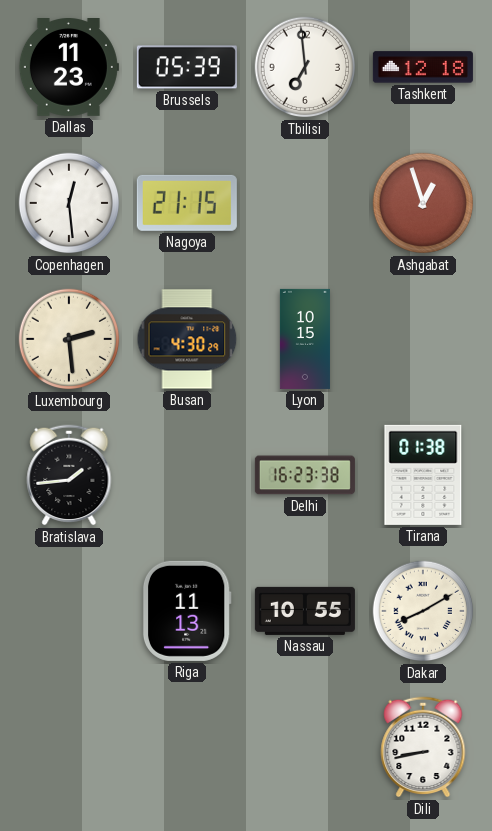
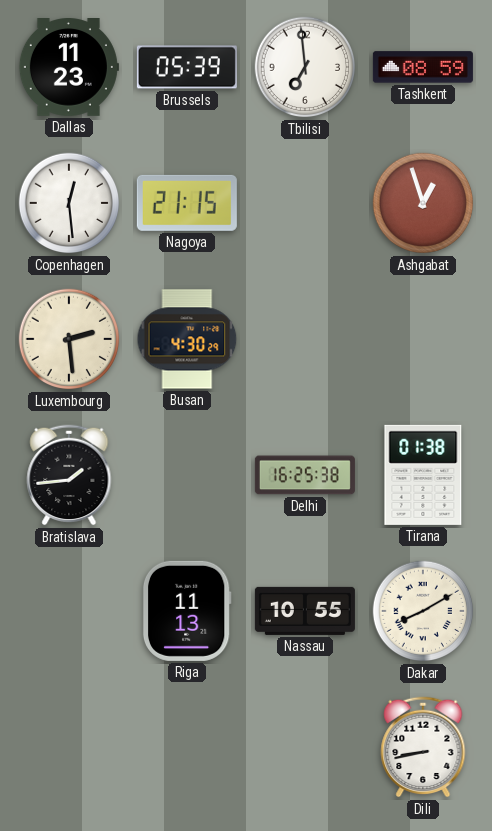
Tashkent: 12:18 -> 08:59
Lyon: 10:15 -> none
Delhi: 16:23 -> 16:25
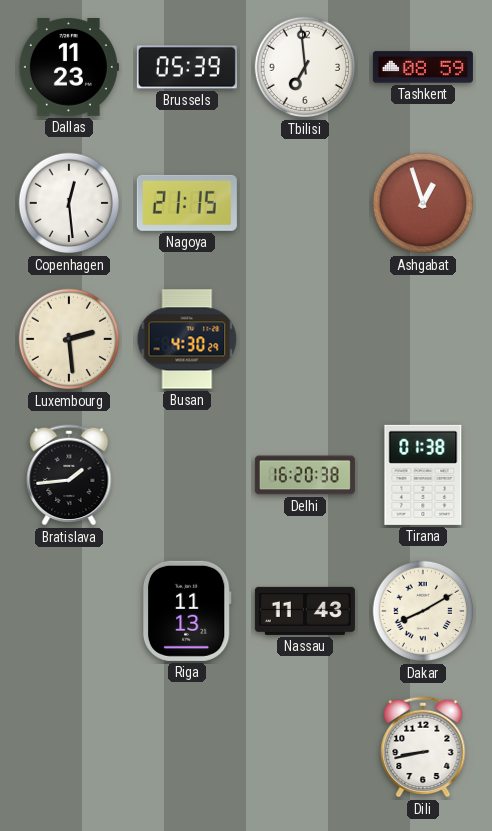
Delhi: 16:25 -> 16:20
Nassau: 10:55 -> 11:43
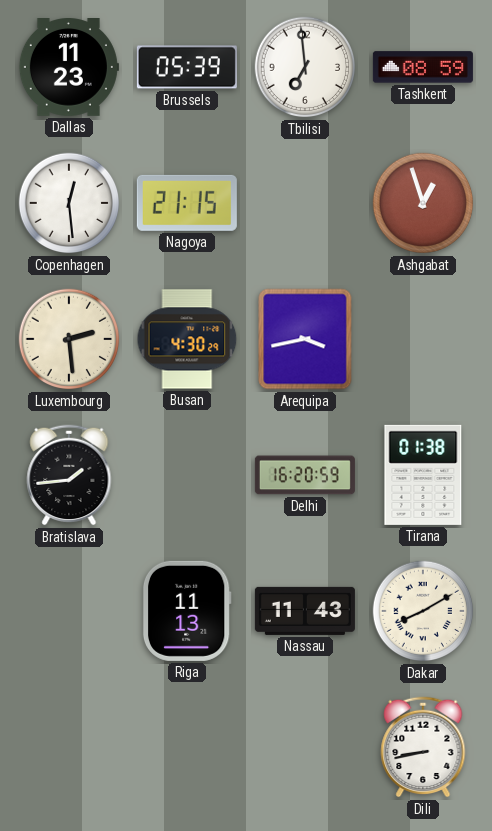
Arequipa: none -> 3:43
Delhi: 16:20:38 -> 16:20:59
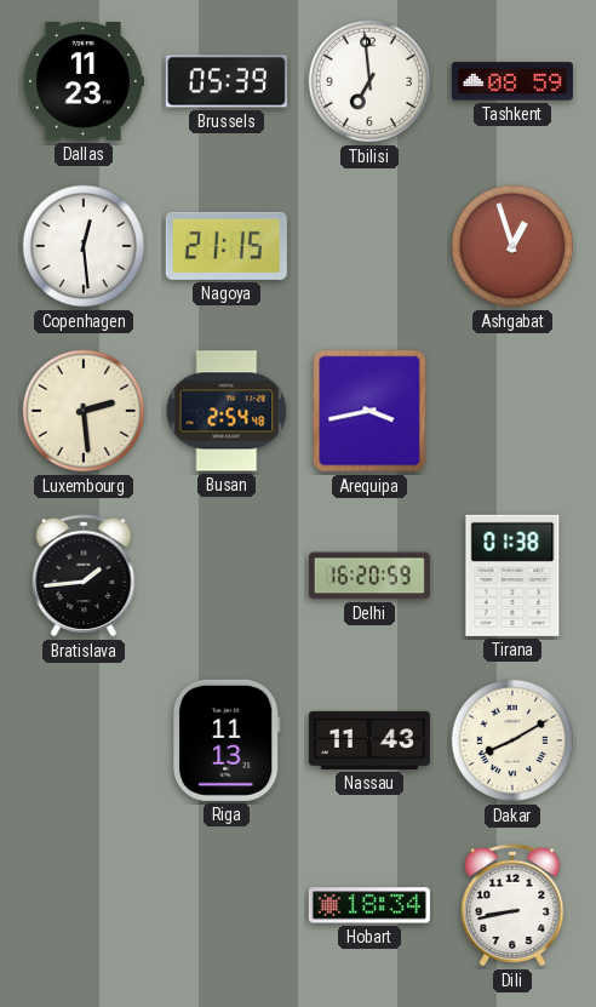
Busan: 4:30 -> 2:54
Hobart: none -> 18:34
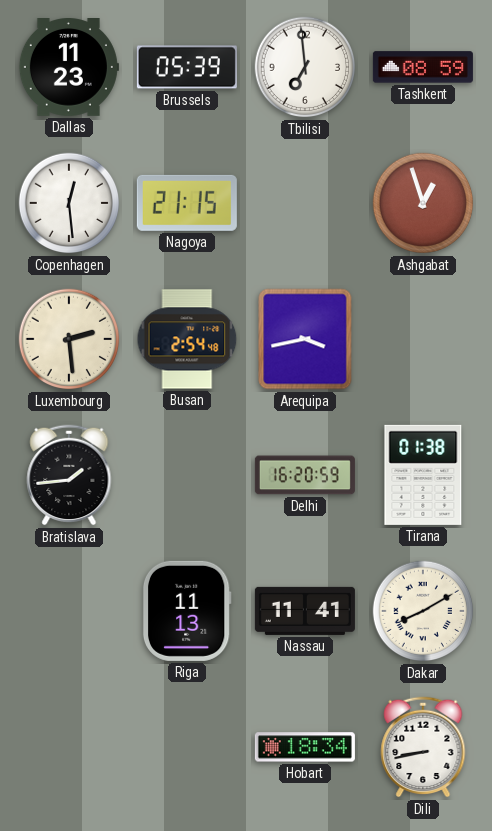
Nassau: 11:43 -> 11:41
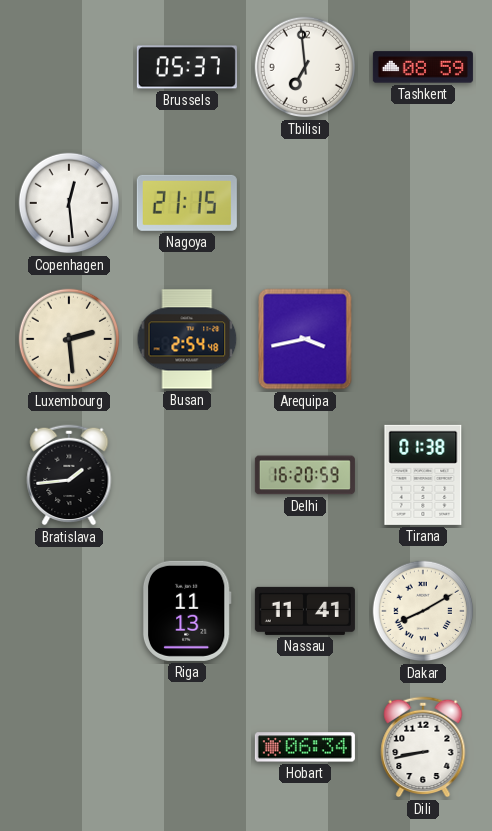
Dallas: 11:23 -> none
Brussels: 05:39 -> 05:37
Ashgabat: 12:57 -> none
Hobart: 18:34 -> 06:34
